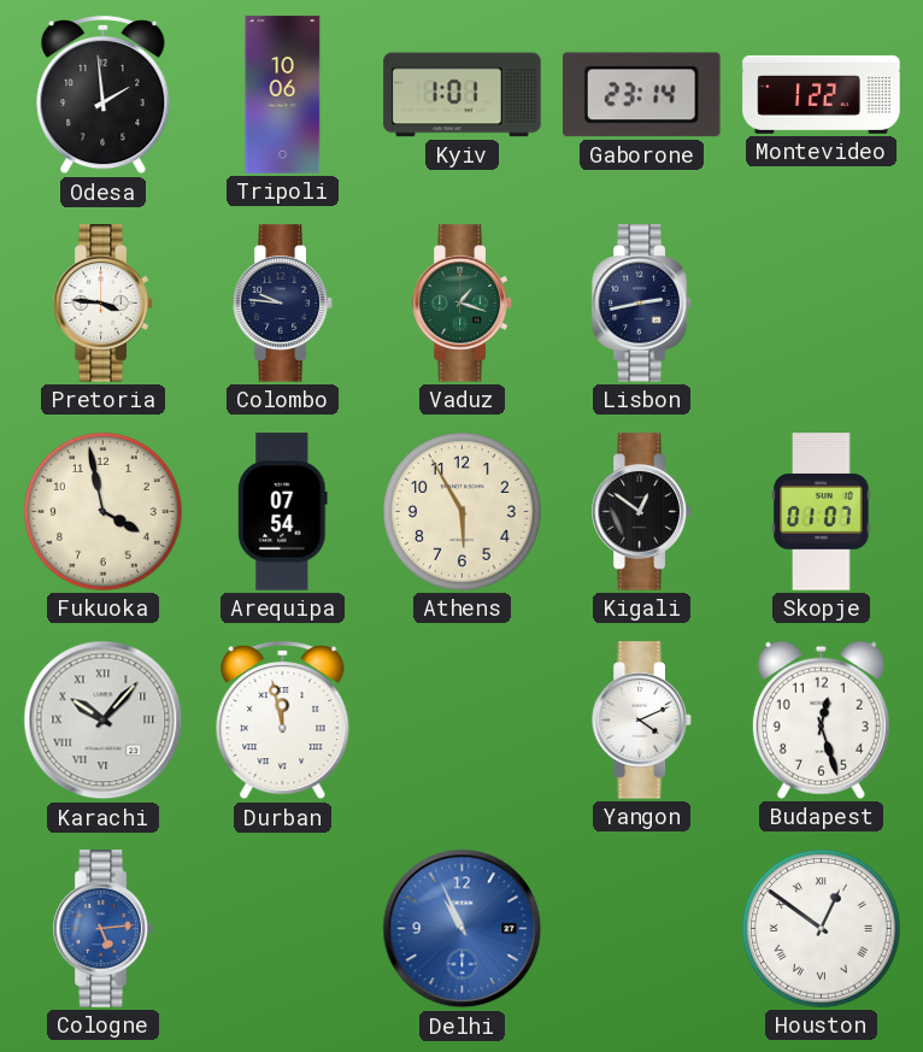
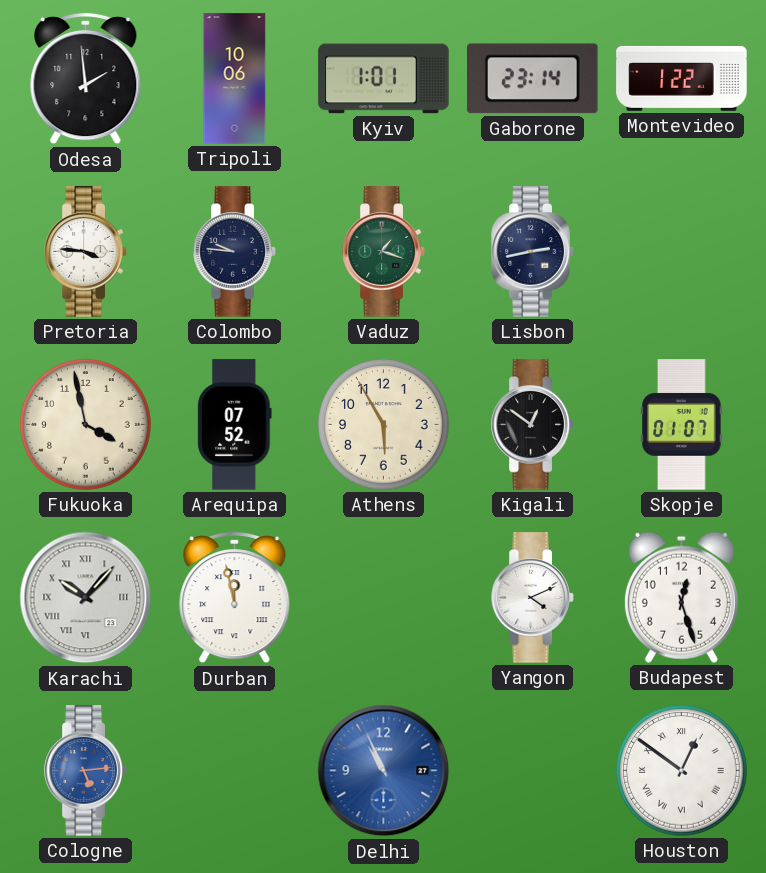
Arequipa: 07:54 -> 07:52
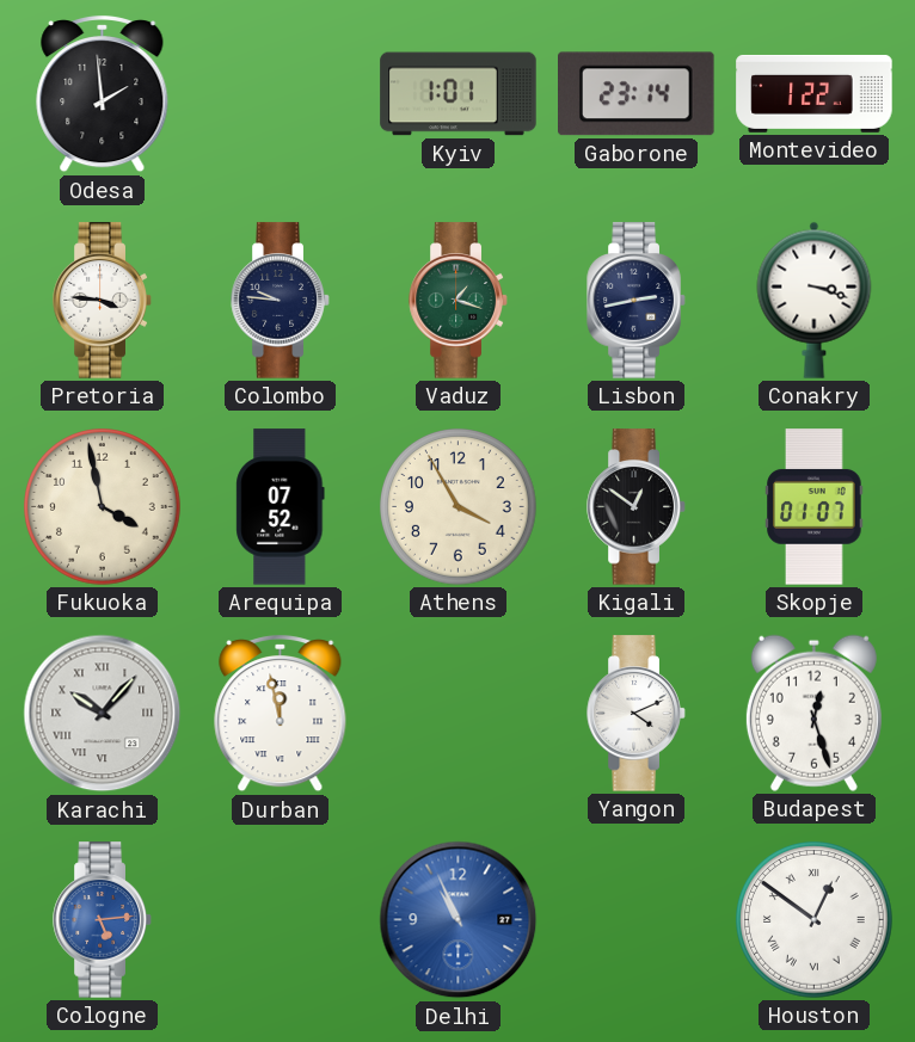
Tripoli: 10:06 -> none
Conakry: none -> 3:18
Athens: 5:55 -> 3:55
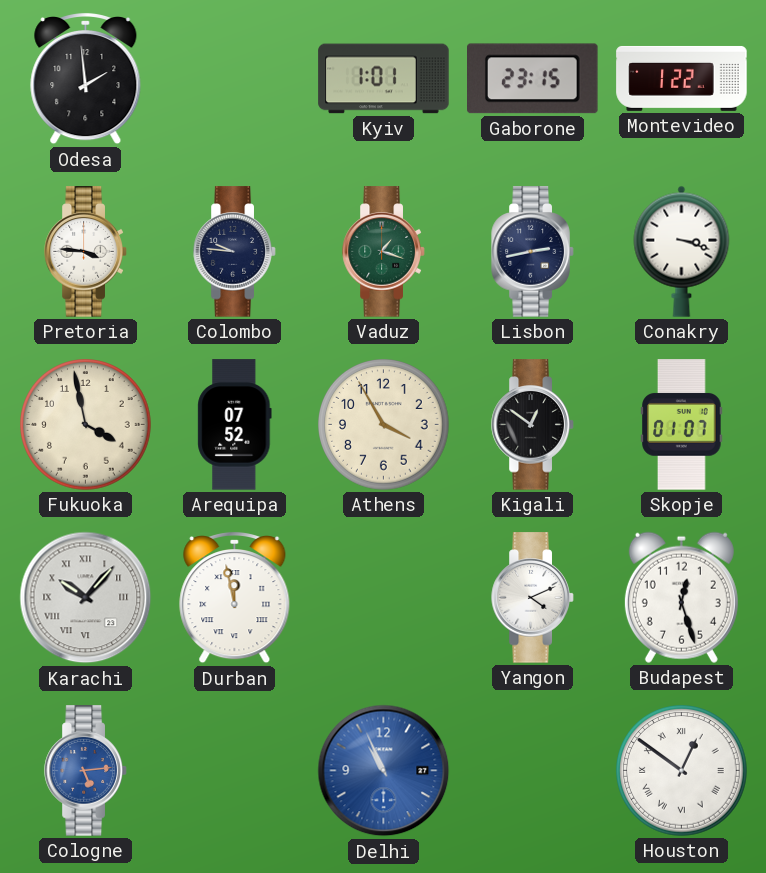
Gaborone: 23:14 -> 23:15
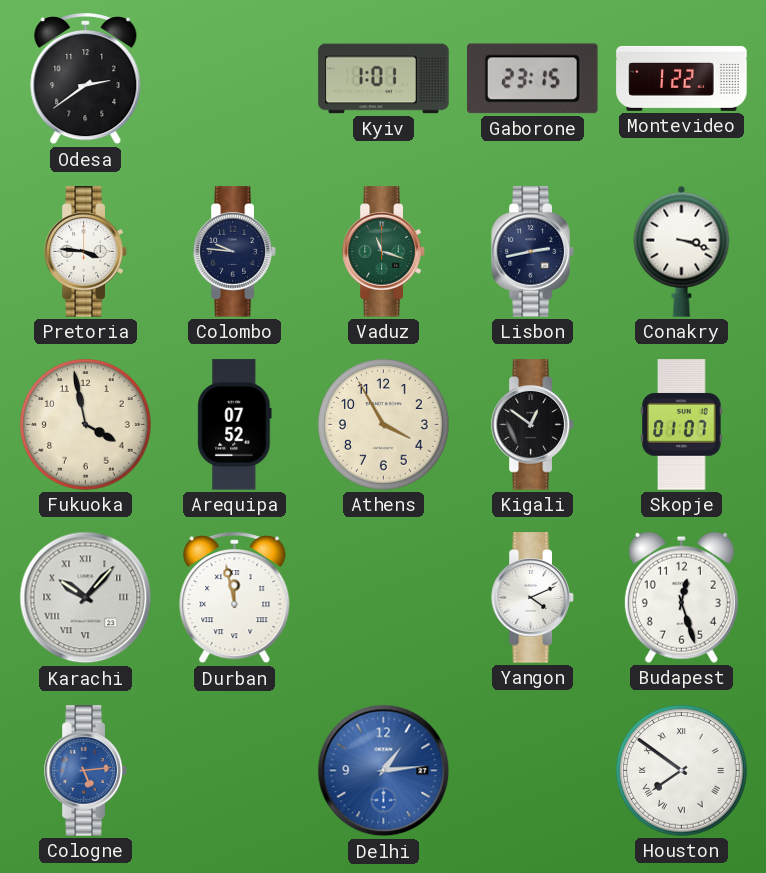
Odesa: 1:59 -> 2:39
Vaduz: 1:18 -> 11:18
Delhi: 10:56 -> 1:14
Houston: 12:51 -> 7:51
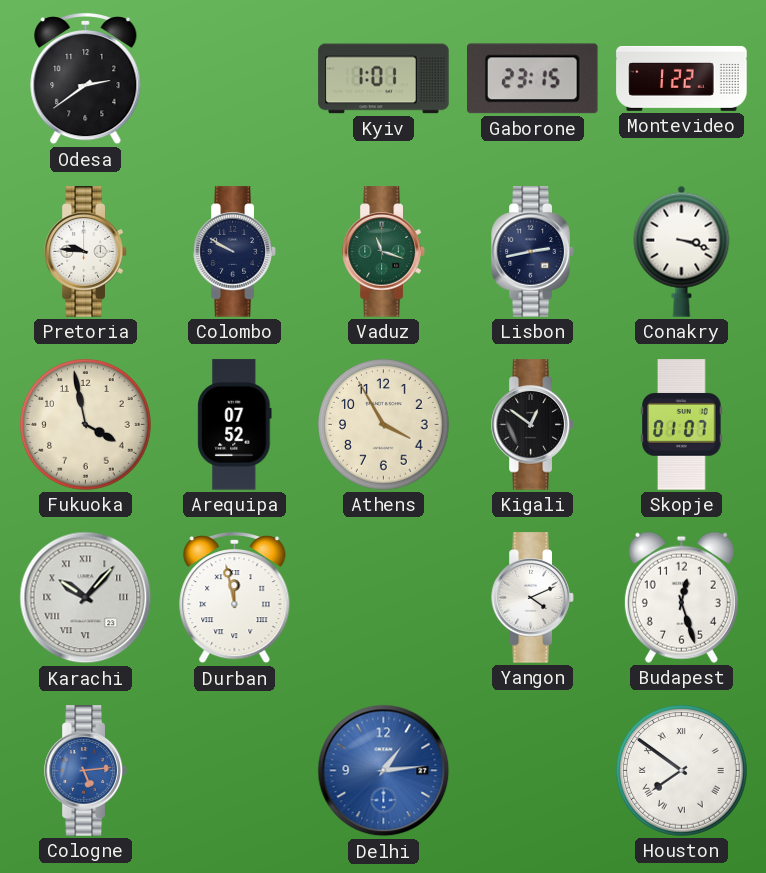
Pretoria: 3:46 -> 9:46
Colombo: 9:46 -> 9:50
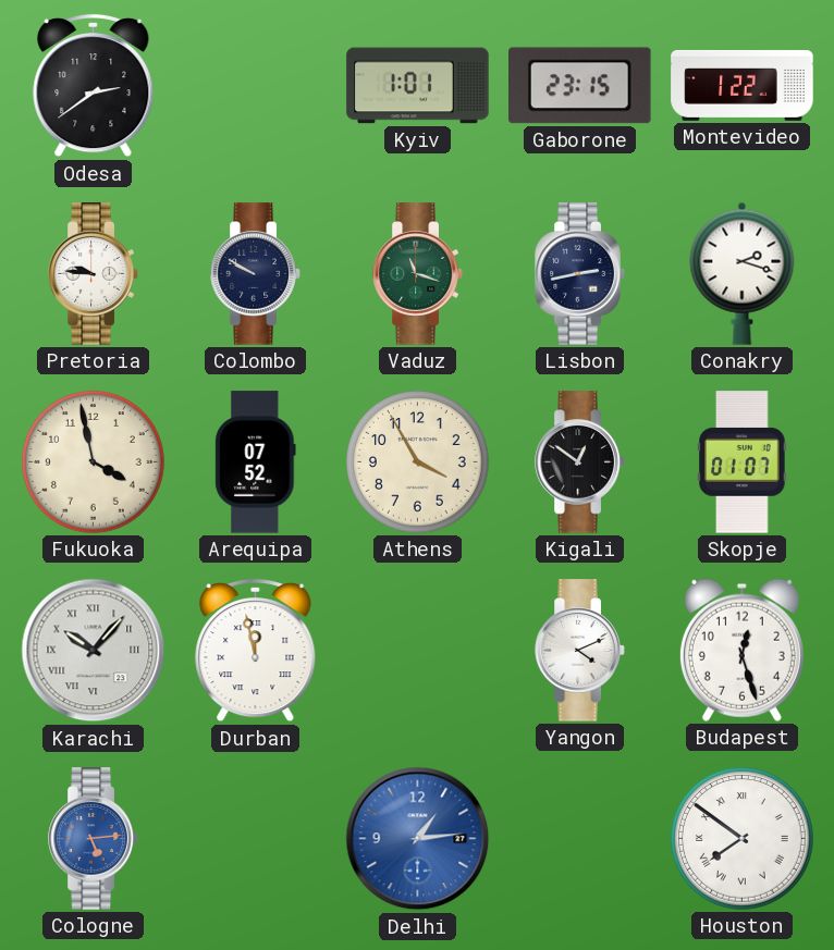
Conakry: 3:18 -> 2:18
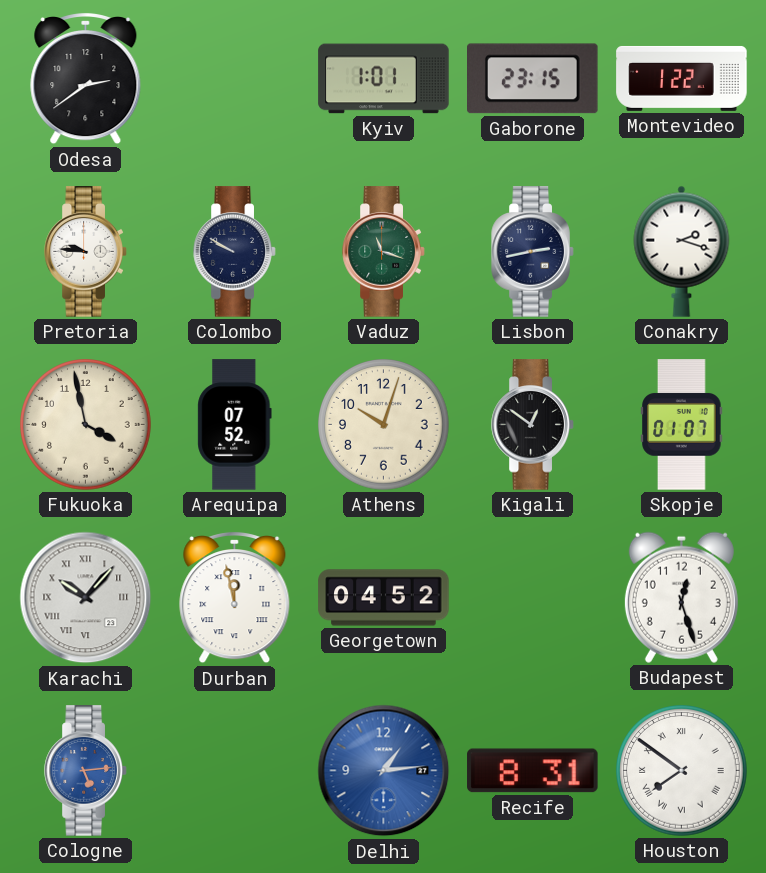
Athens: 3:55 -> 10:03
Georgetown: none -> 04:52
Yangon: 4:11 -> none
Recife: none -> 8:31
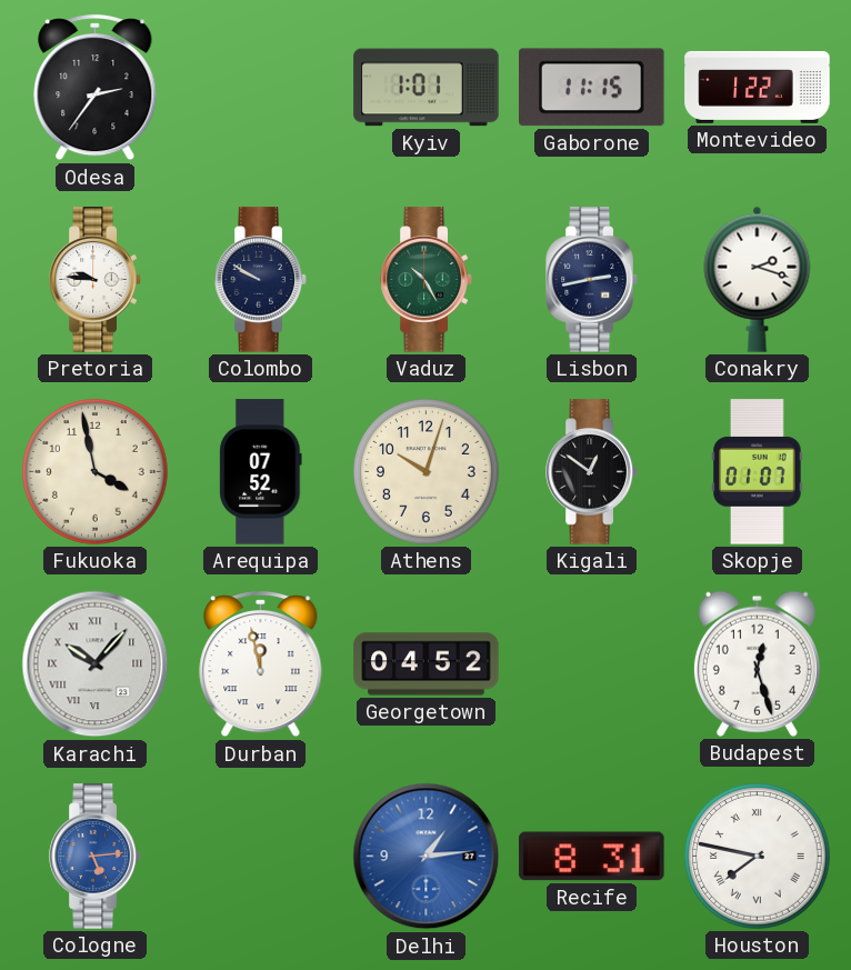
Odesa: 2:39 -> 2:36
Gaborone: 23:15 -> 11:15
Vaduz: 11:18 -> 10:25
Houston: 7:51 -> 7:47
